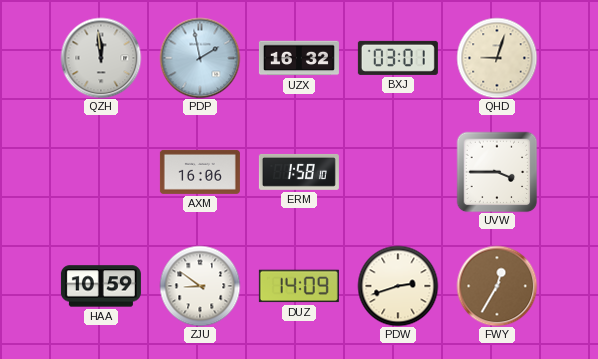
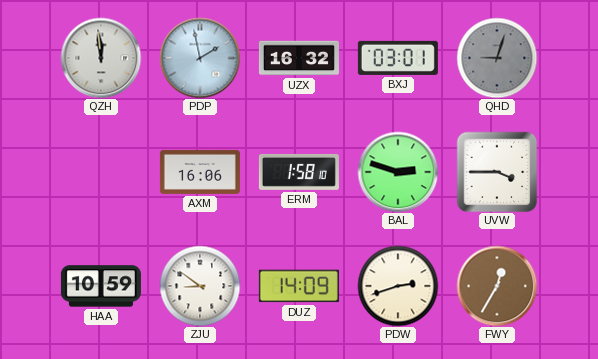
QHD dial: cream -> grey
BAL: none -> 2:48
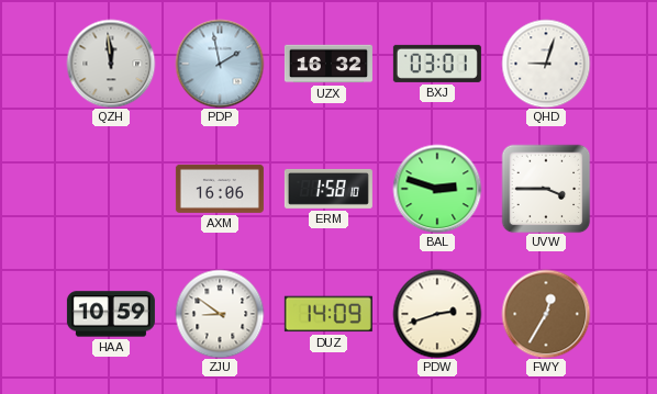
QHD dial: grey -> white
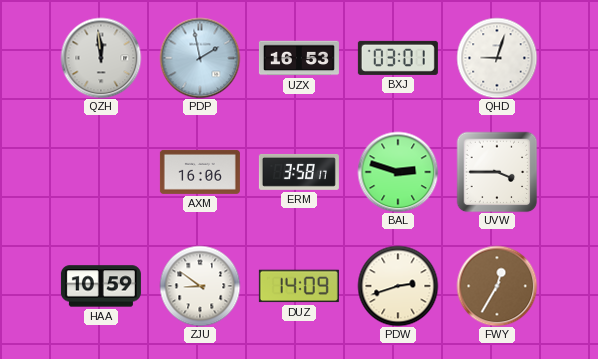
UZX: 16:32 -> 16:53
ERM: 1:58 -> 3:58
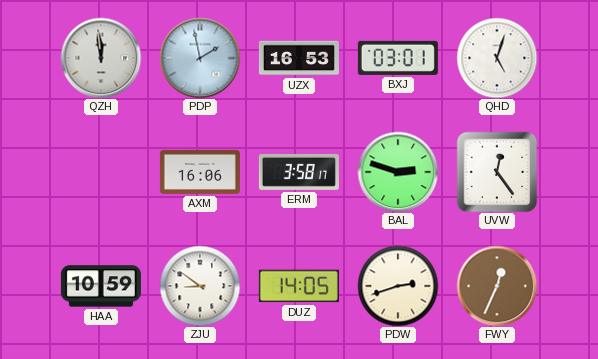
QHD: 9:03 -> 5:03
UVW: 3:45 -> 12:24
DUZ: 14:09 -> 14:05
FWY: 12:35 -> 12:34
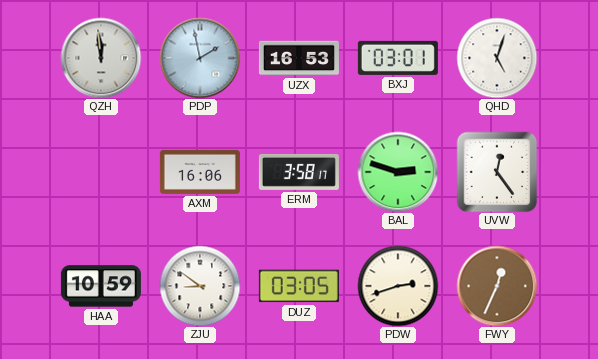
DUZ: 14:05 -> 03:05
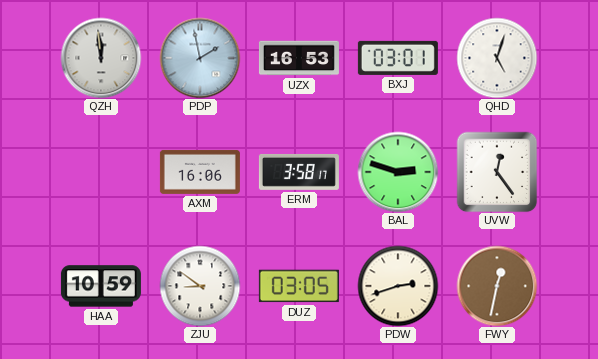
FWY: 12:34 -> 12:32
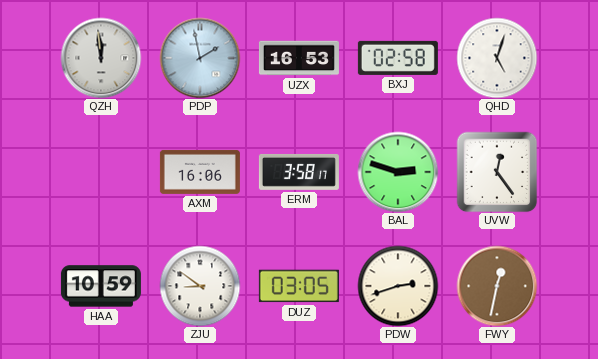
BXJ: 03:01 -> 02:58
